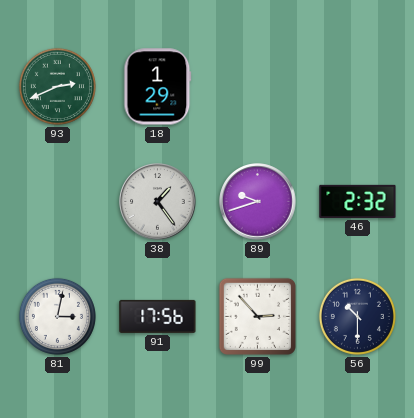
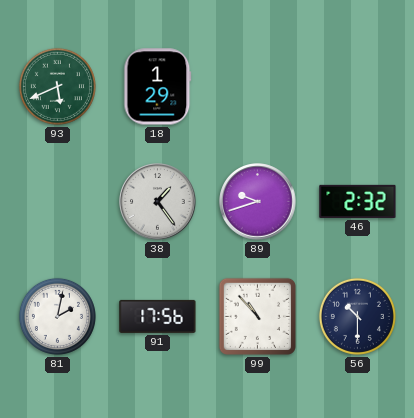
93: 2:41 -> 5:41
81: 3:02 -> 2:02
99: 2:53 -> 10:53
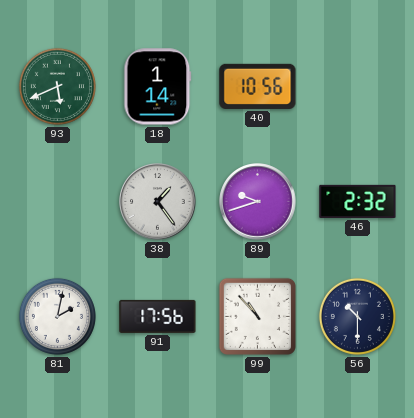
18: 1:29 -> 1:14
40: none -> 10:56
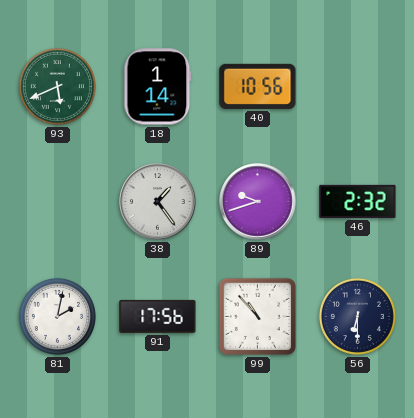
56: 10:30 -> 6:30
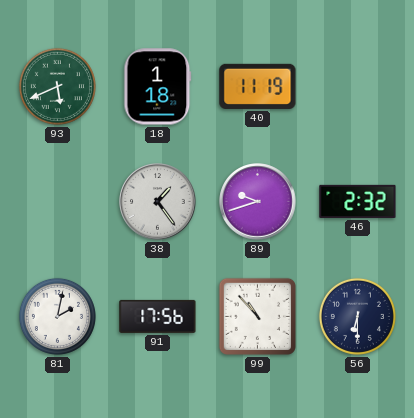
18: 1:14 -> 1:18
40: 10:56 -> 11:19
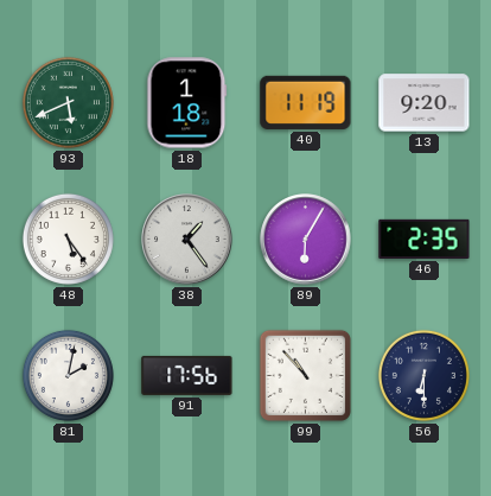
13: none -> 9:20
48: none -> 5:24
89: 9:42 -> 6:05
46: 2:32 -> 2:35
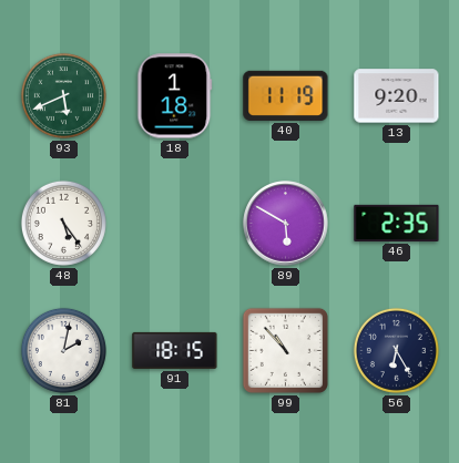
38: 1:24 -> none
89: 6:05 -> 5:50
91: 17:56 -> 18:15
56: 6:30 -> 6:25
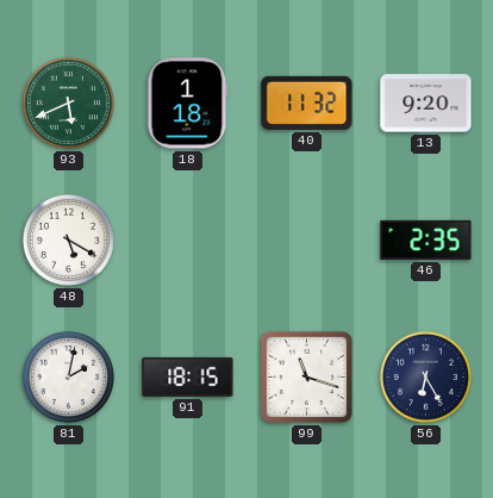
40: 11:19 -> 11:32
48: 5:24 -> 5:20
89: 5:50 -> none
99: 10:53 -> 11:18
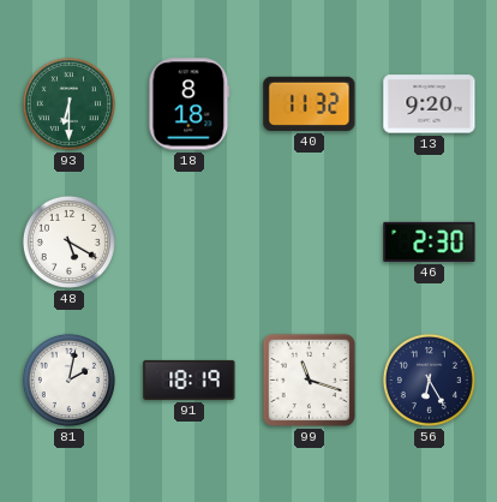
93: 5:41 -> 6:30
18: 1:18 -> 8:18
46: 2:35 -> 2:30
91: 18:15 -> 18:19
